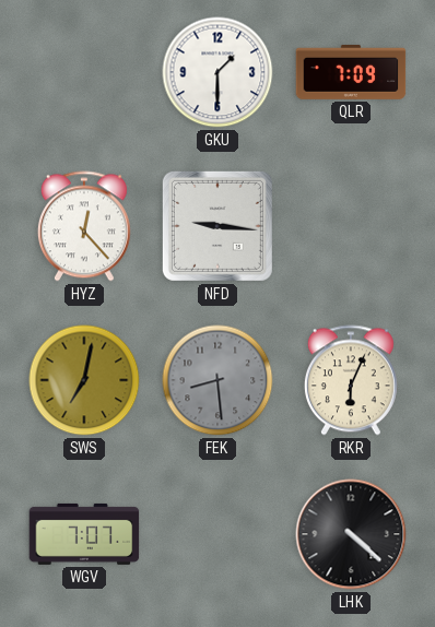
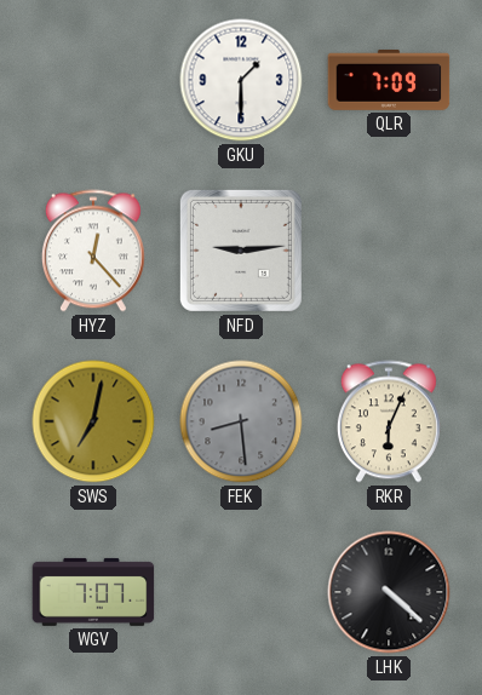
NFD: 9:16 -> 9:14
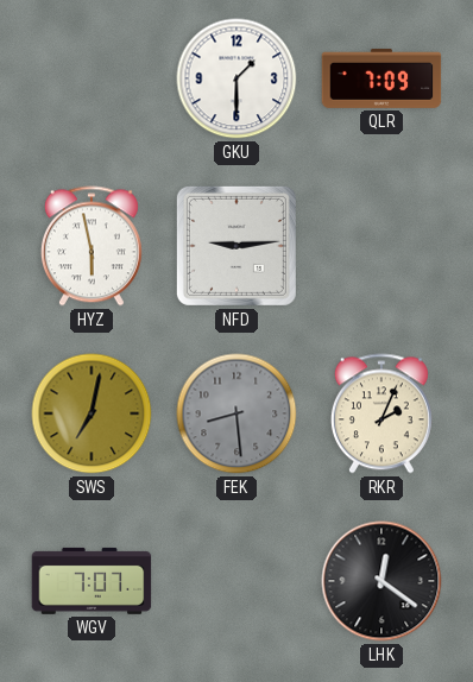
HYZ: 12:23 -> 5:58
RKR: 6:04 -> 2:04
LHK: 4:22 -> 12:21
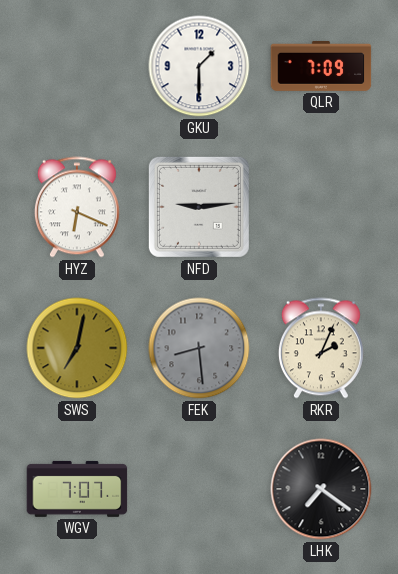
HYZ: 5:58 -> 6:19
LHK: 12:21 -> 7:21
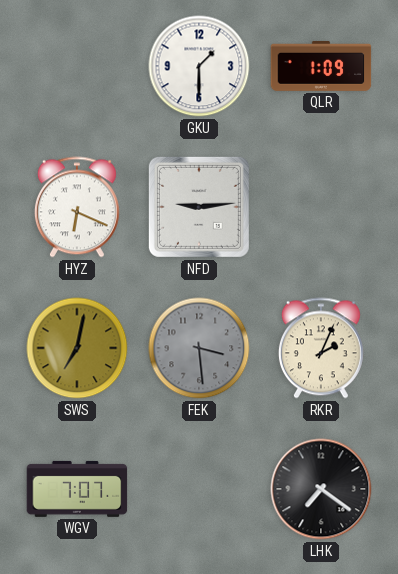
QLR: 7:09 -> 1:09
FEK: 8:29 -> 3:29
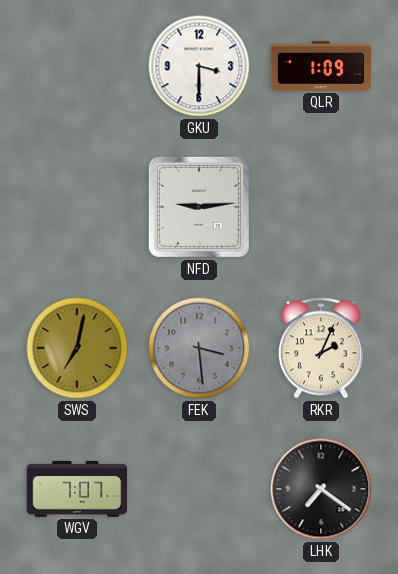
GKU: 1:30 -> 3:30
HYZ: 6:19 -> none
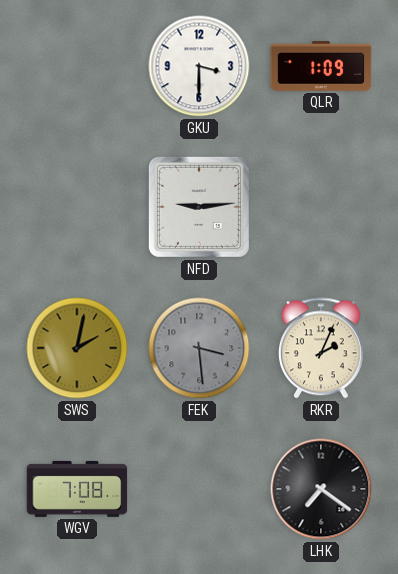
SWS: 7:02 -> 2:02
WGV: 7:07 -> 7:08
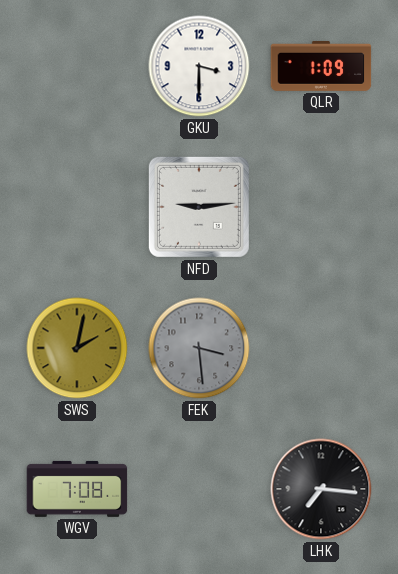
RKR: 2:04 -> none
LHK: 7:21 -> 7:16
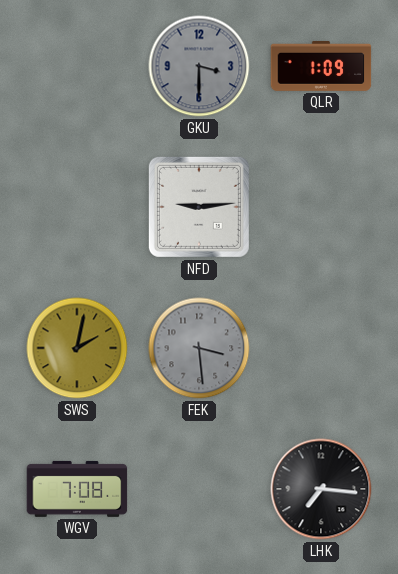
GKU dial: white -> grey
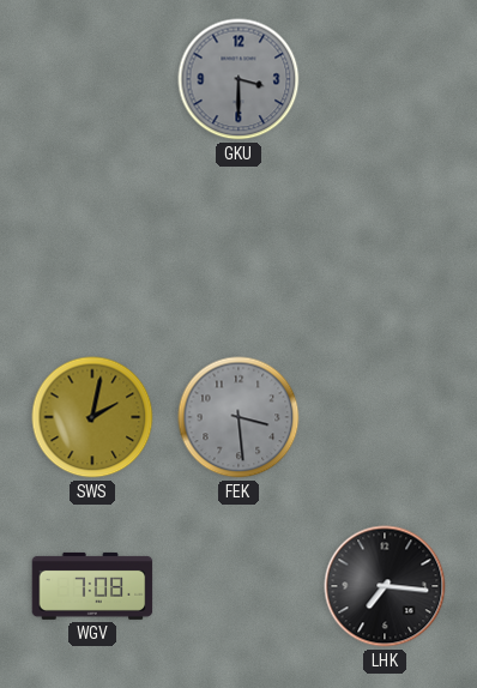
QLR: 1:09 -> none
NFD: 9:14 -> none
